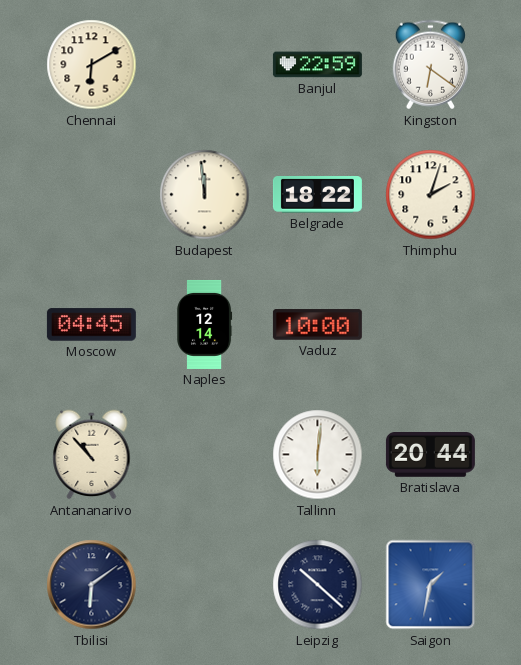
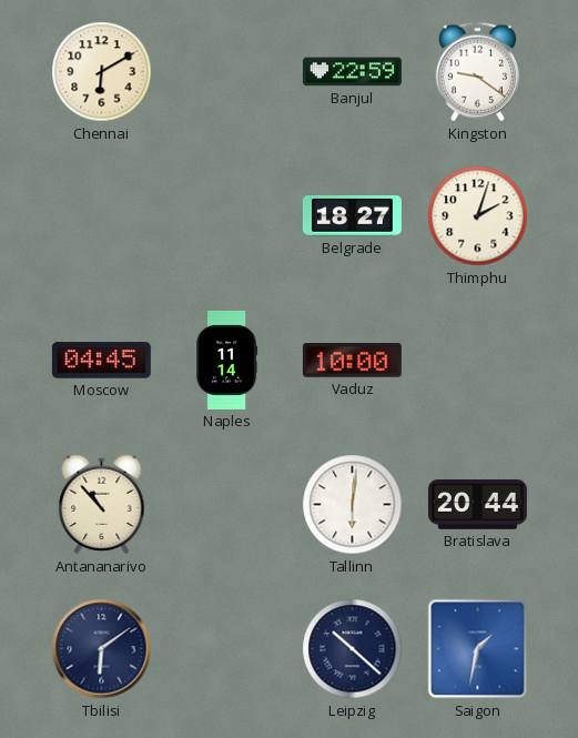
Kingston: 6:21 -> 9:21
Budapest: 11:59 -> none
Belgrade: 18:22 -> 18:27
Naples: 12:14 -> 11:14
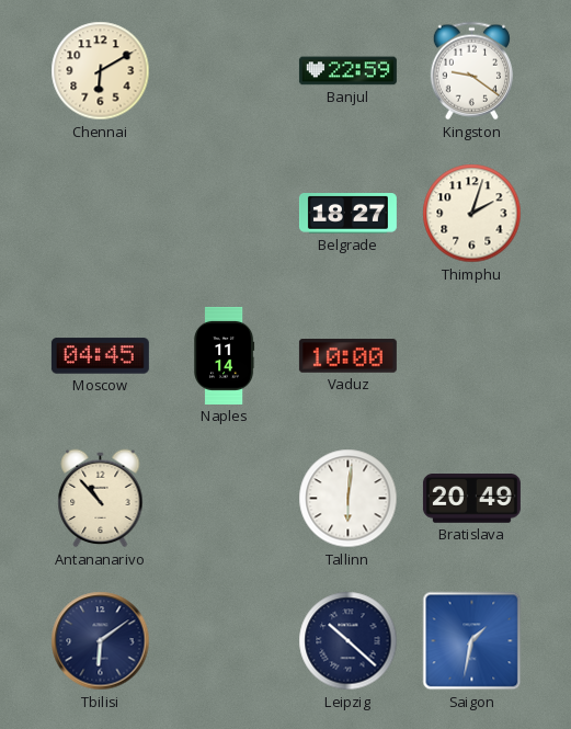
Bratislava: 20:44 -> 20:49
